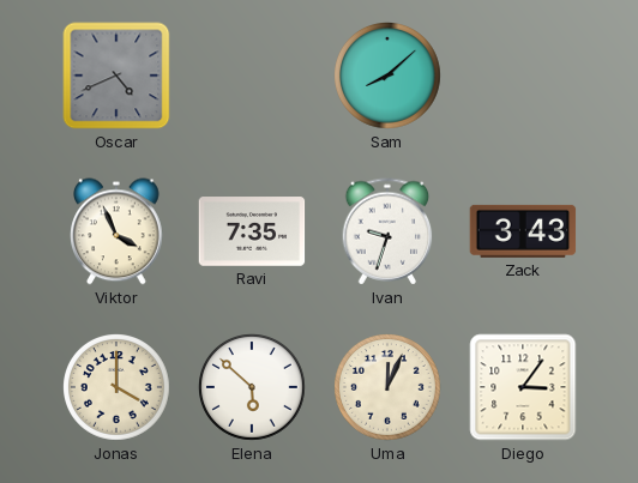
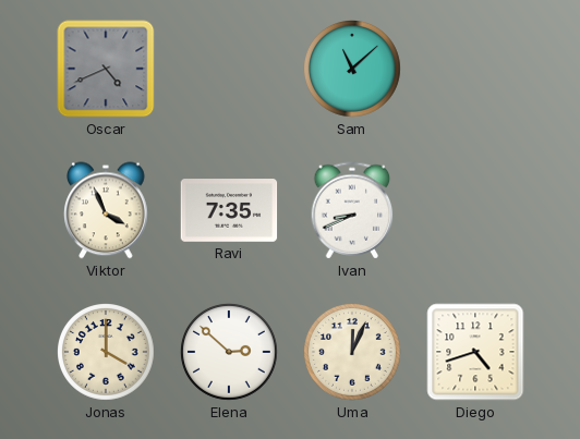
Sam: 8:08 -> 11:08
Ivan: 9:33 -> 8:41
Zack: 3:43 -> none
Elena: 5:52 -> 2:52
Diego: 3:06 -> 4:42
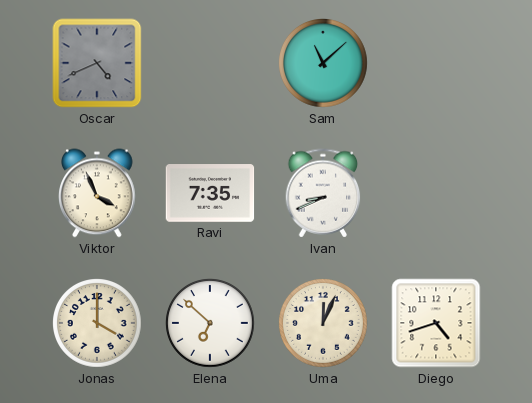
Elena: 2:52 -> 6:52
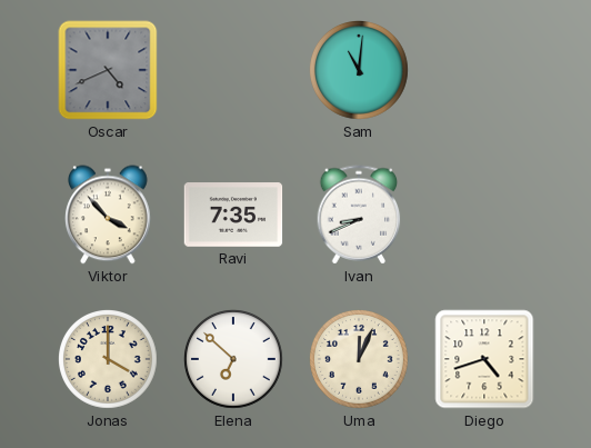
Sam: 11:08 -> 11:01
Viktor: 3:56 -> 3:53
